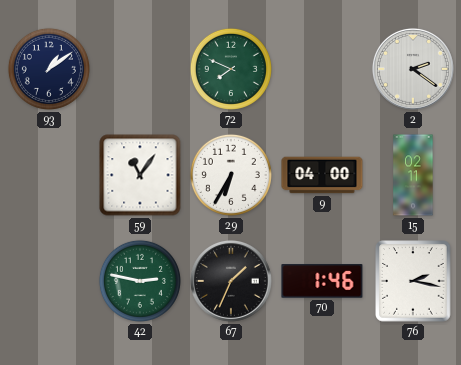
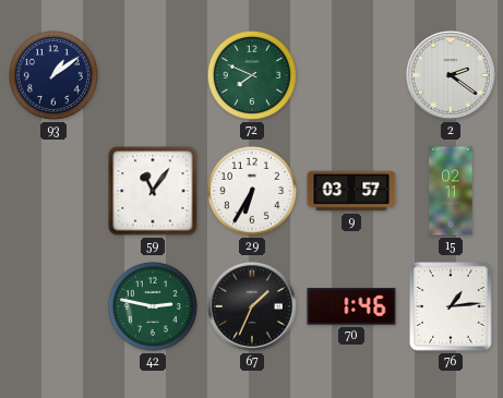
9: 04:00 -> 03:57
76: 2:17 -> 1:14
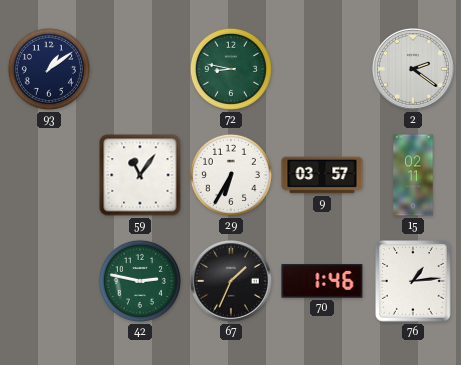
72: 7:49 -> 8:47
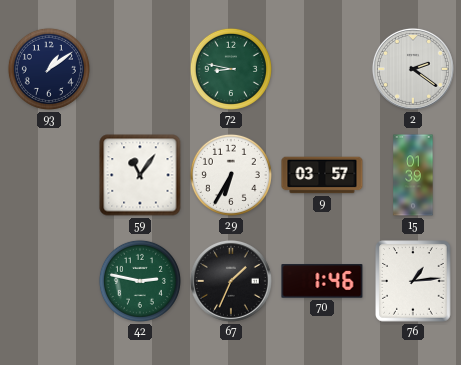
15: 02:11 -> 01:39
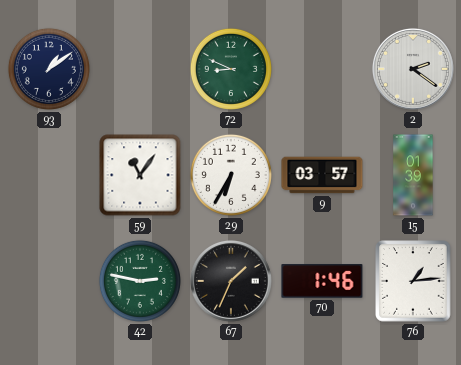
72: 8:47 -> 8:49
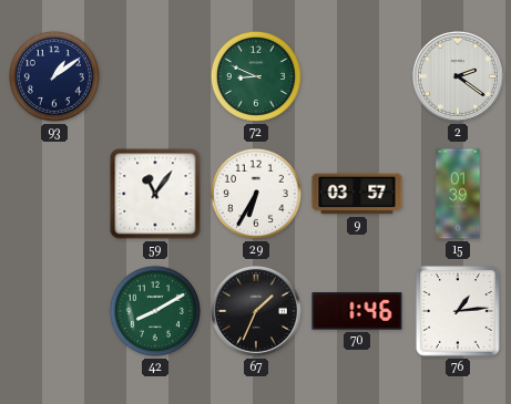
42: 2:47 -> 8:10
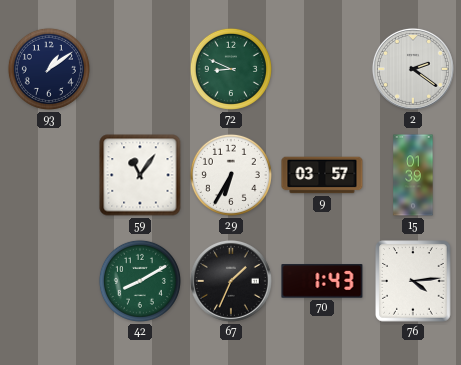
70: 1:46 -> 1:43
76: 1:14 -> 4:14
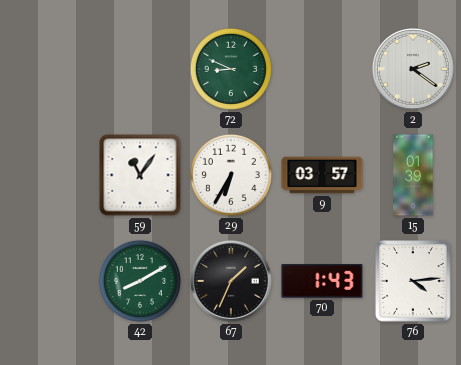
93: 1:09 -> none
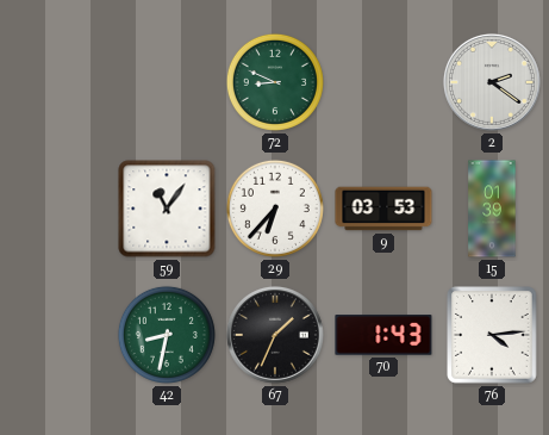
29: 6:35 -> 6:37
9: 03:57 -> 03:53
42: 8:10 -> 8:32
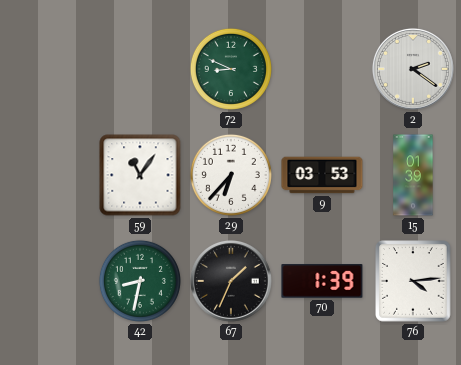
70: 1:43 -> 1:39
